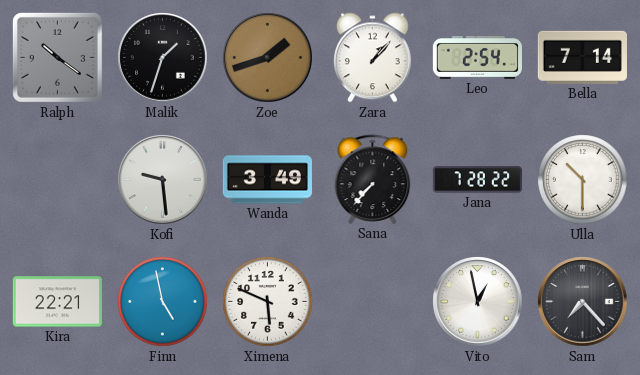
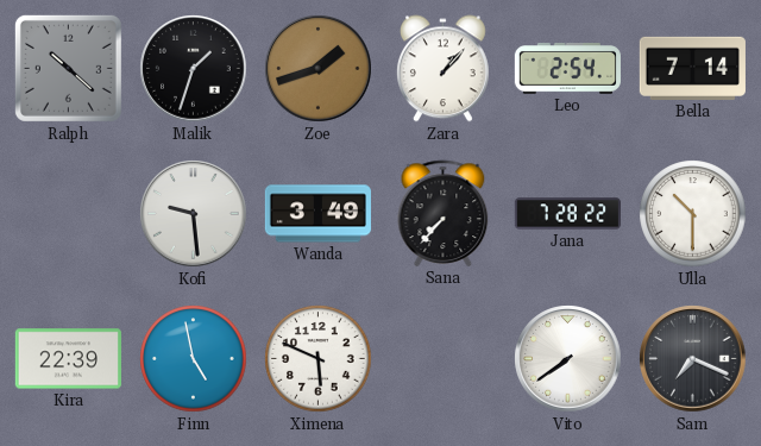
Ralph: 10:21 -> 10:22
Kira: 22:21 -> 22:39
Vito: 12:58 -> 7:39
Sam: 7:23 -> 7:19
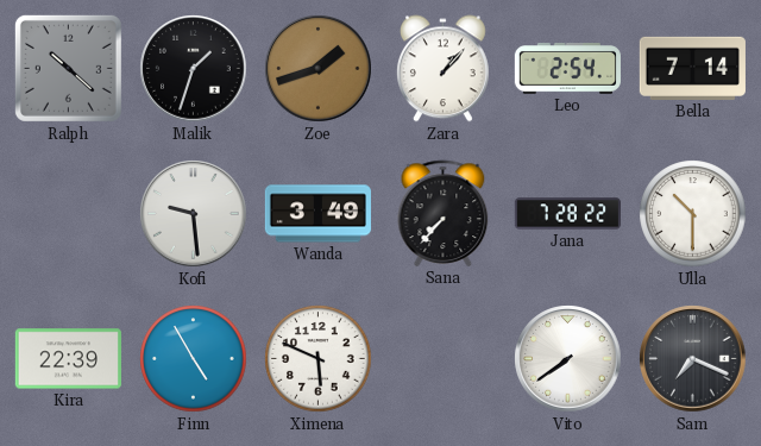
Finn: 4:58 -> 4:55
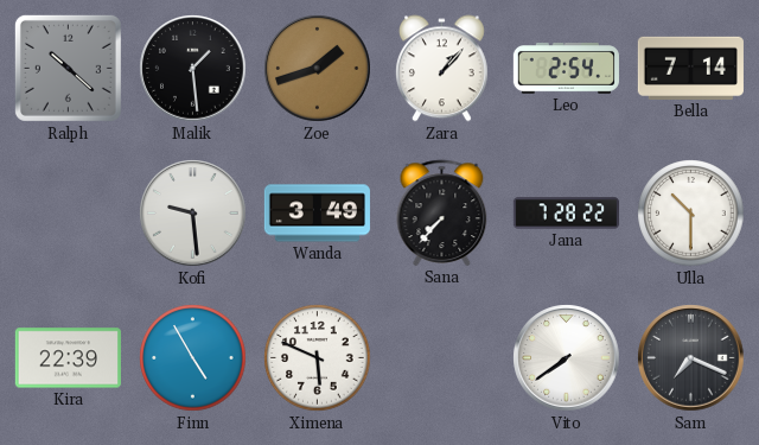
Malik: 1:33 -> 1:29
